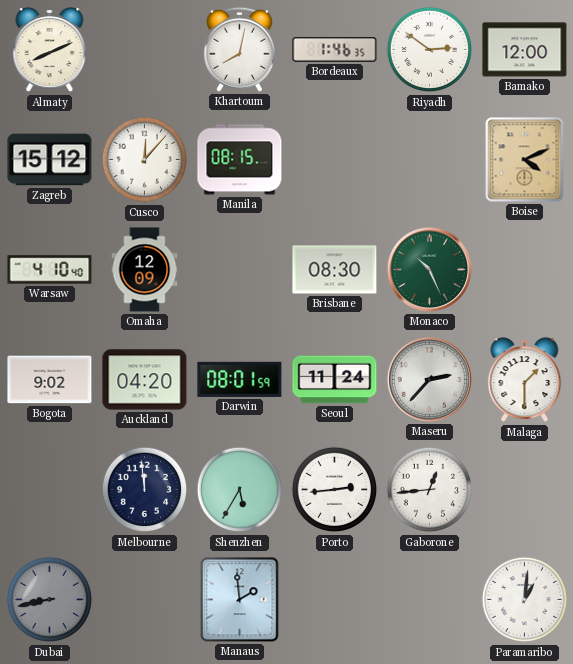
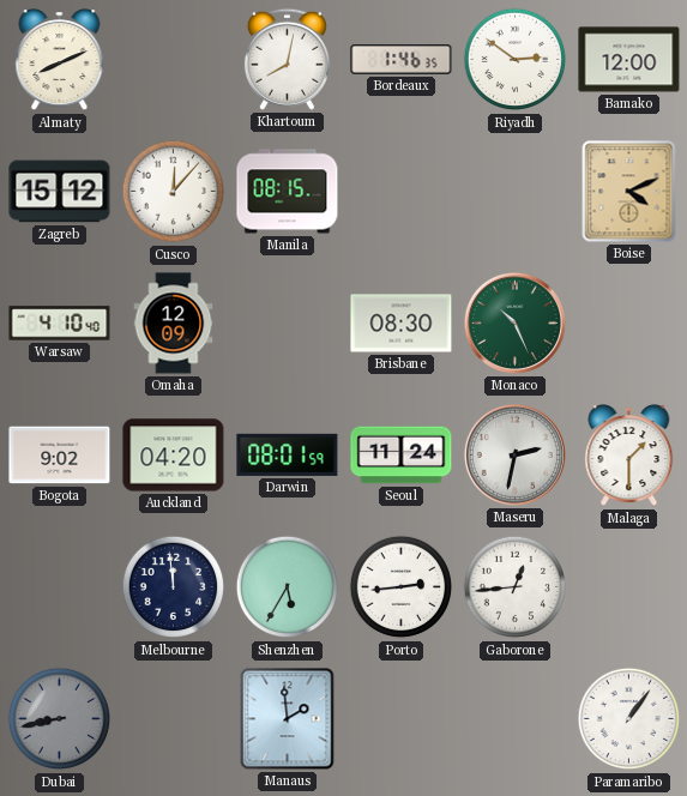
Maseru: 2:37 -> 2:32
Paramaribo: 1:01 -> 1:06
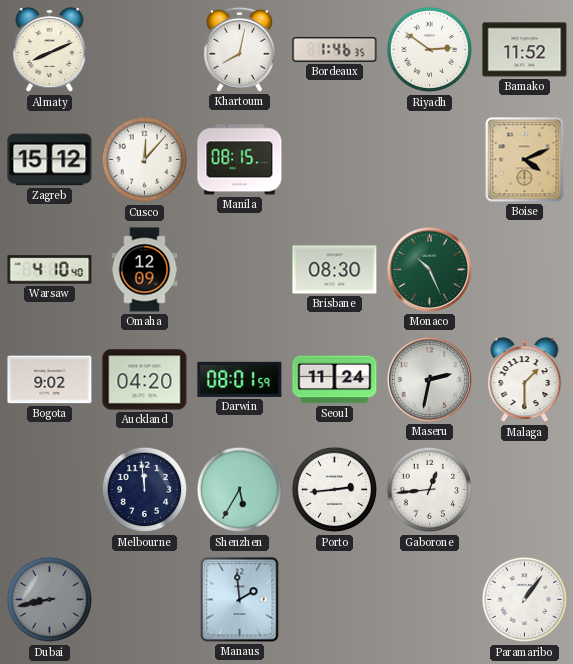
Bamako: 12:00 -> 11:52
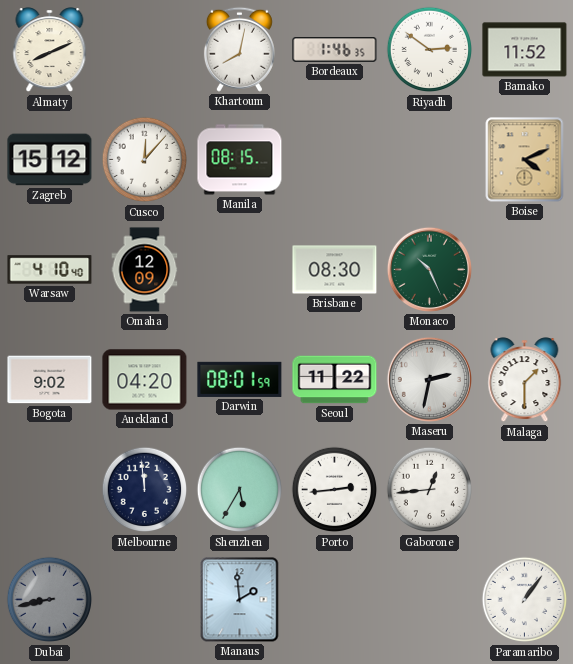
Seoul: 11:24 -> 11:22
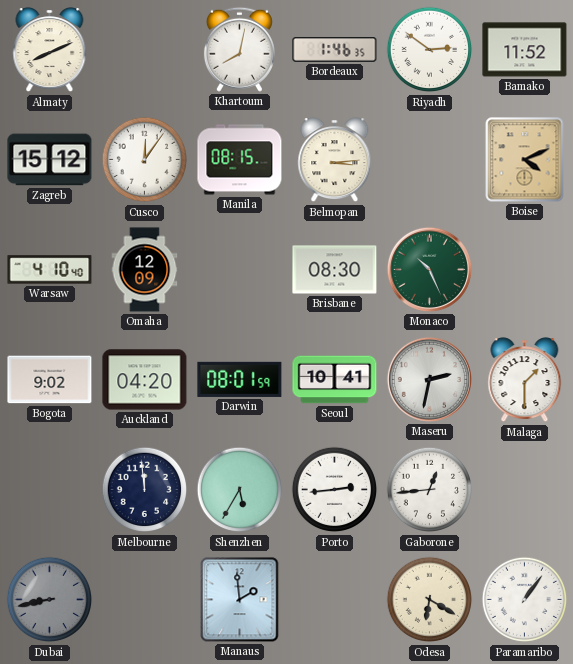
Cusco: 12:07 -> 12:06
Belmopan: none -> 3:14
Seoul: 11:22 -> 10:41
Odesa: none -> 6:20
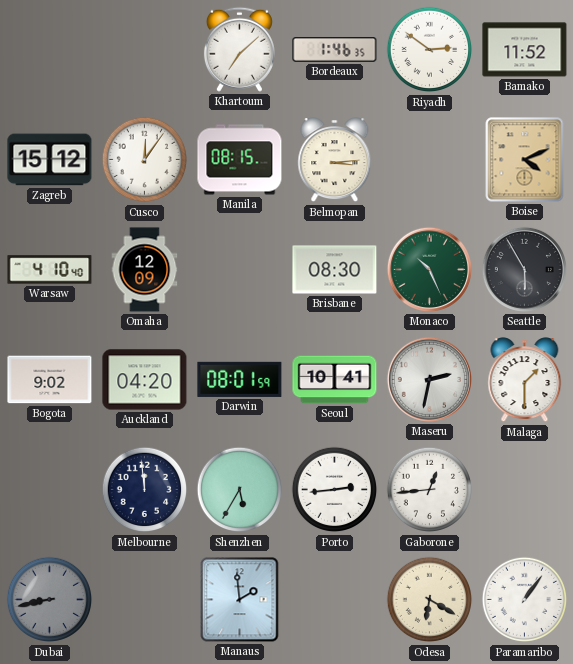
Almaty: 8:11 -> none
Khartoum: 8:02 -> 7:08
Seattle: none -> 5:55
